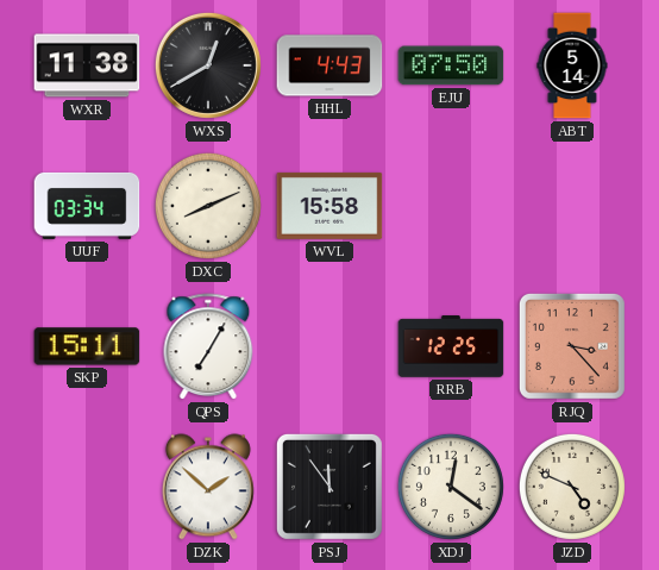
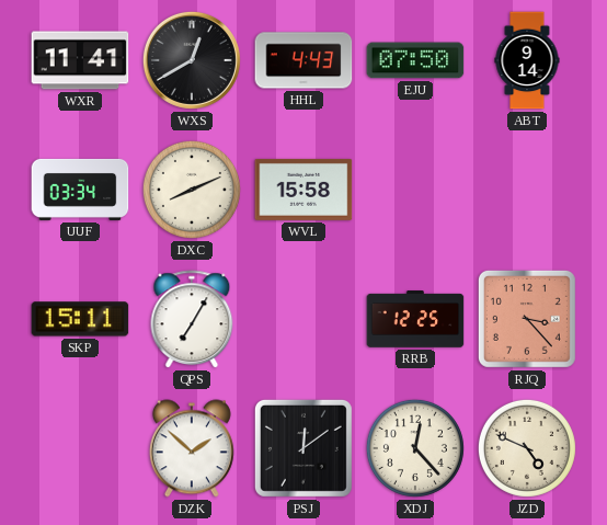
WXR: 11:38 -> 11:41
ABT: 5:14 -> 9:14
PSJ: 11:54 -> 12:09
XDJ: 12:21 -> 12:23
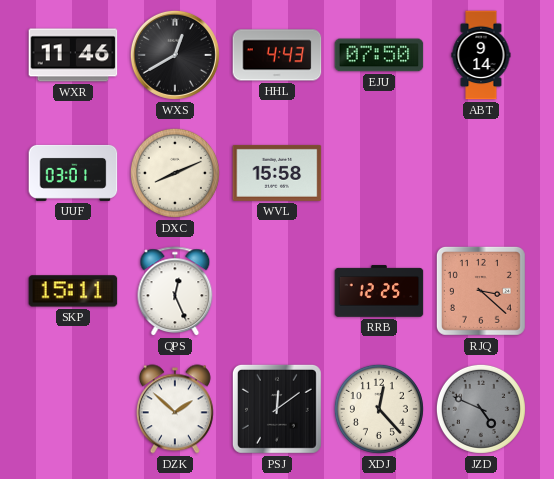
WXR: 11:41 -> 11:46
UUF: 03:34 -> 03:01
QPS: 7:05 -> 12:26
RJQ: 3:23 -> 3:22
JZD dial: cream -> grey
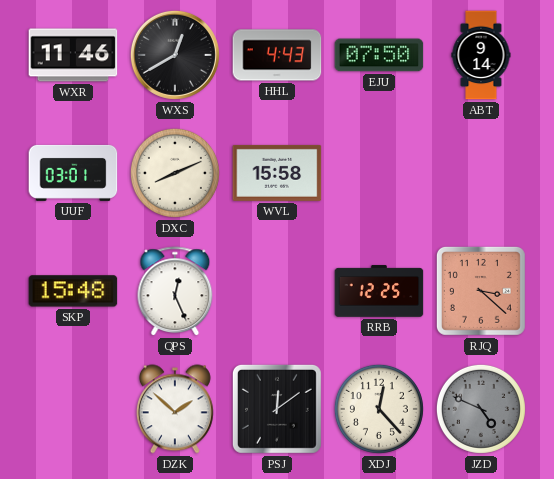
SKP: 15:11 -> 15:48
